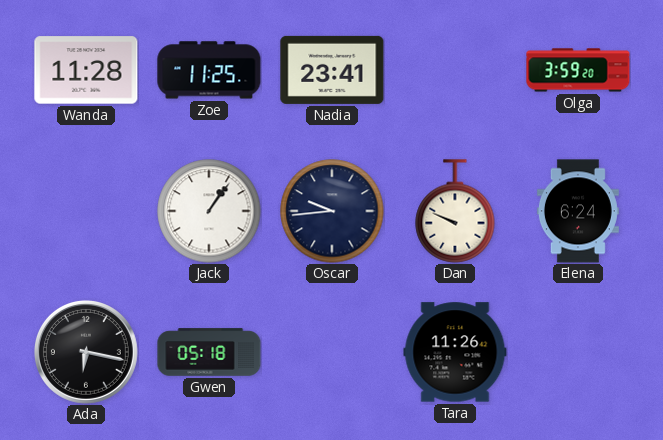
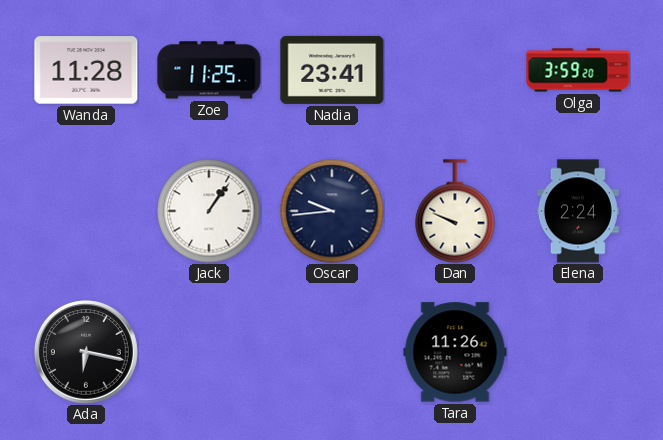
Elena: 6:24 -> 2:24
Gwen: 05:18 -> none
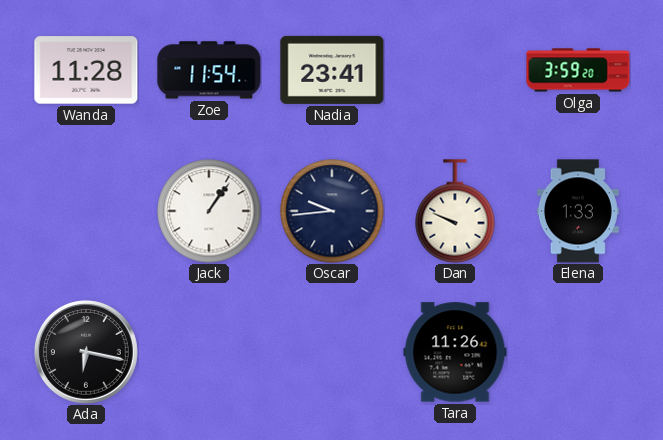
Zoe: 11:25 -> 11:54
Elena: 2:24 -> 1:33
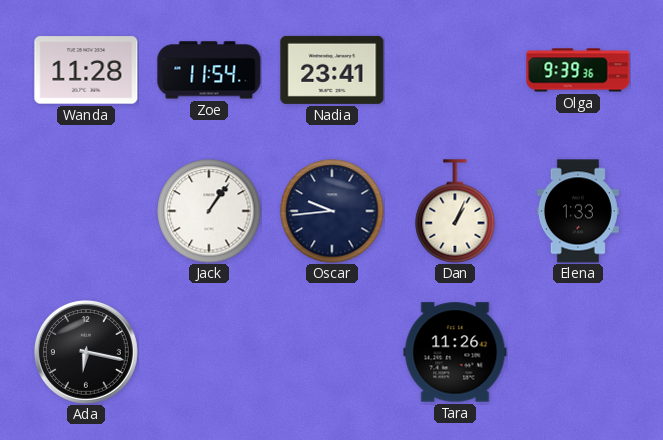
Olga: 3:59 -> 9:39
Dan: 9:49 -> 1:04
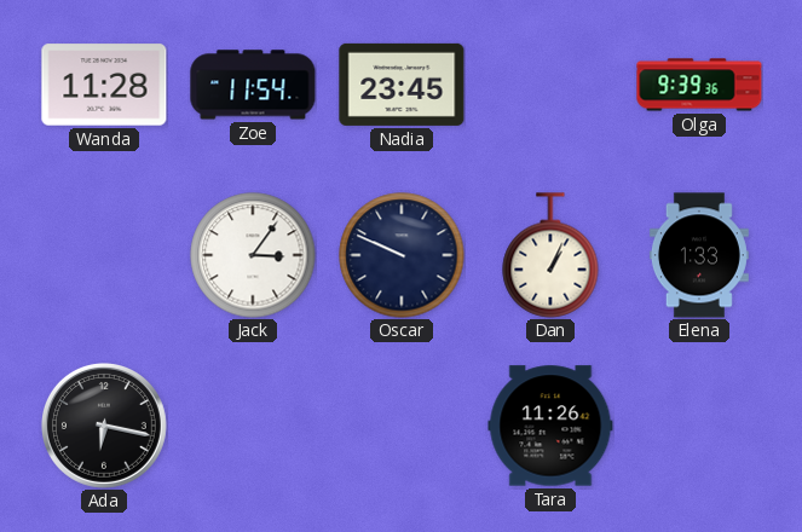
Nadia: 23:41 -> 23:45
Jack: 1:06 -> 3:06
Oscar: 9:44 -> 9:49
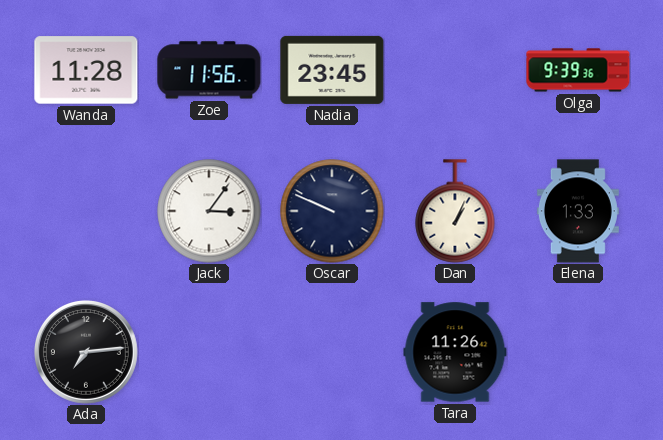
Zoe: 11:54 -> 11:56
Ada: 6:17 -> 7:14
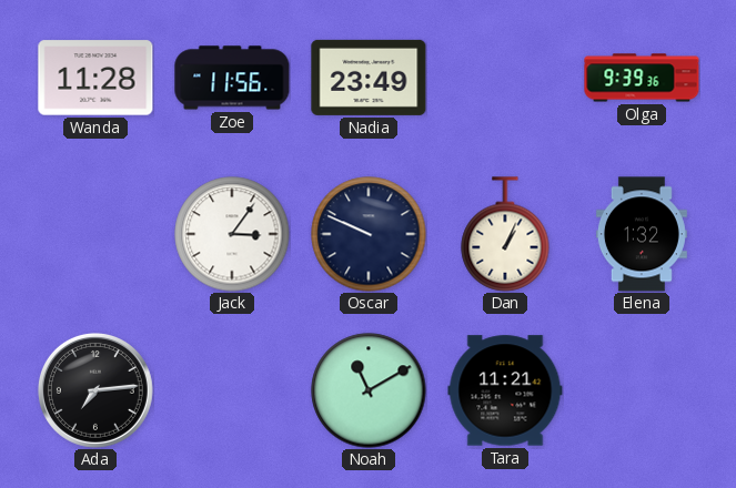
Nadia: 23:45 -> 23:49
Elena: 1:33 -> 1:32
Noah: none -> 11:10
Tara: 11:26 -> 11:21
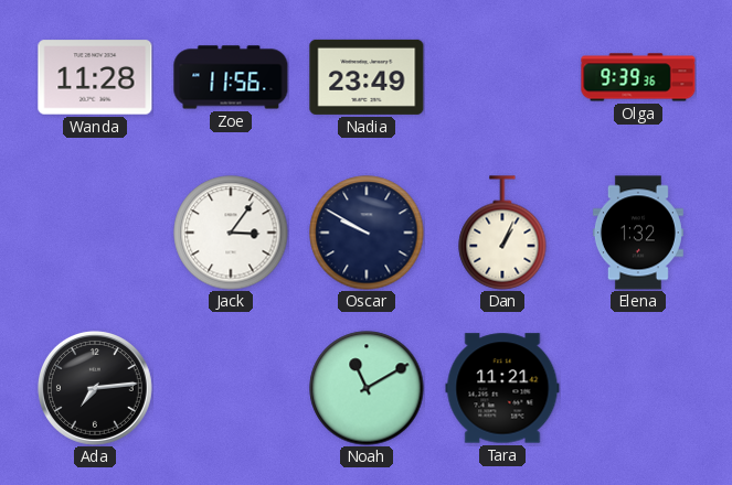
Oscar: 9:49 -> 9:50
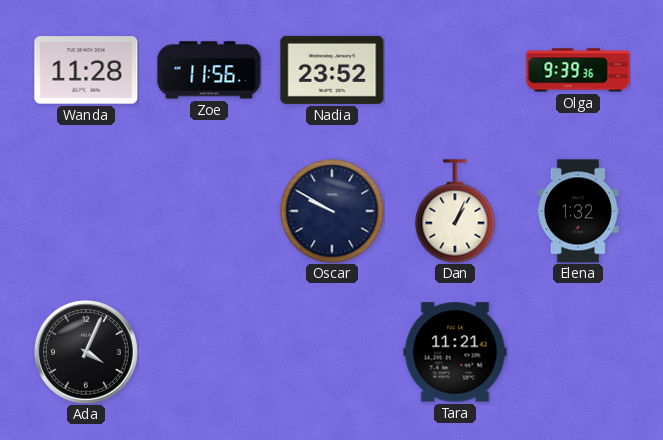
Nadia: 23:49 -> 23:52
Jack: 3:06 -> none
Ada: 7:14 -> 4:04
Noah: 11:10 -> none
